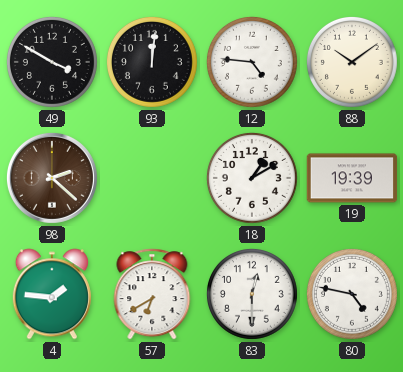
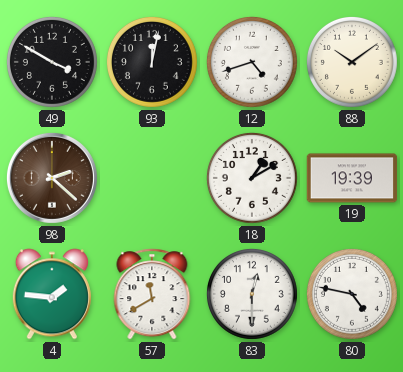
93: 12:01 -> 12:02
12: 4:46 -> 4:42
57: 6:40 -> 11:40
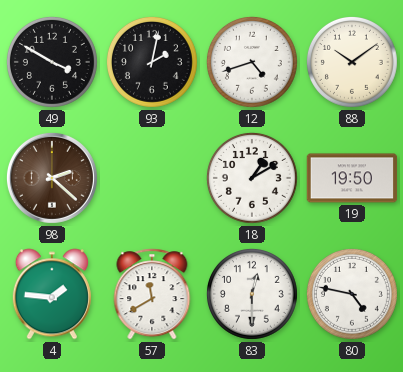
93: 12:02 -> 2:02
19: 19:39 -> 19:50
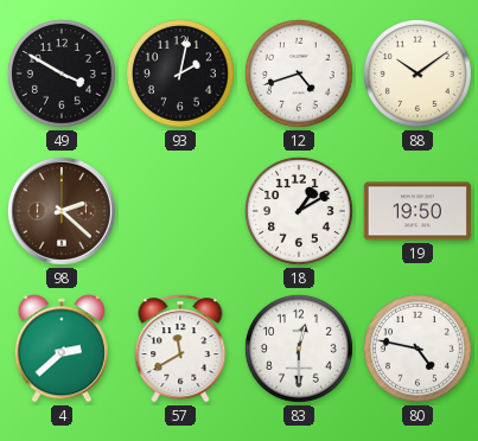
4: 1:46 -> 2:38
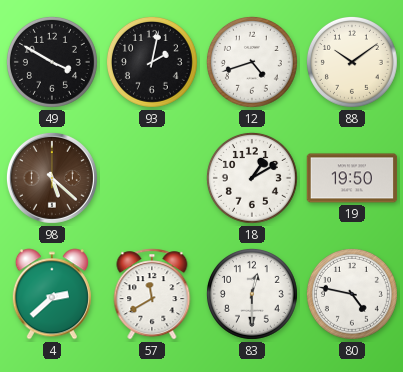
98: 2:22 -> 5:22
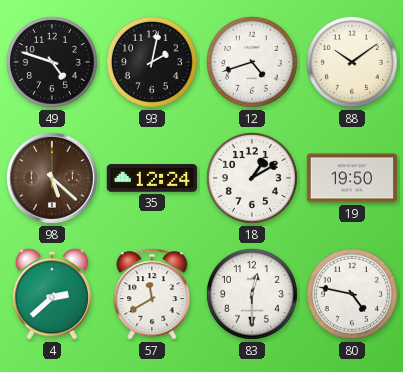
49: 3:50 -> 4:48
35: none -> 12:24
